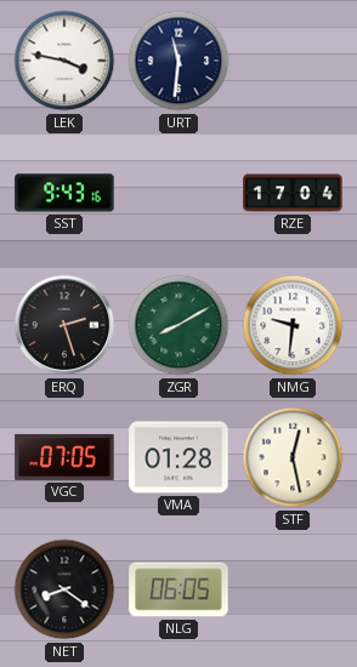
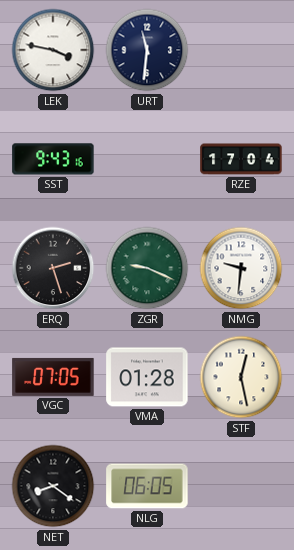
ZGR: 8:10 -> 9:19
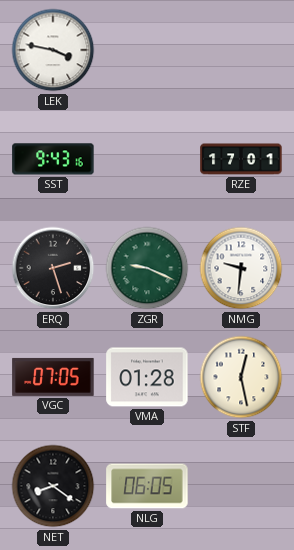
URT: 11:31 -> none
RZE: 17:04 -> 17:01
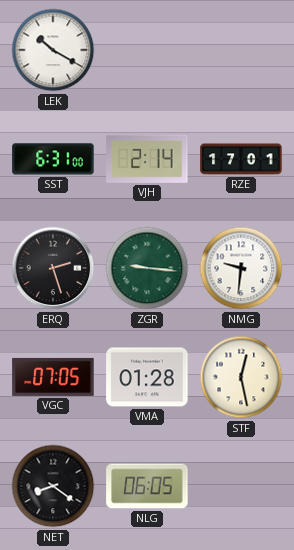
LEK: 3:47 -> 10:20
SST: 9:43 -> 6:31
VJH: none -> 2:14
ZGR: 9:19 -> 9:16
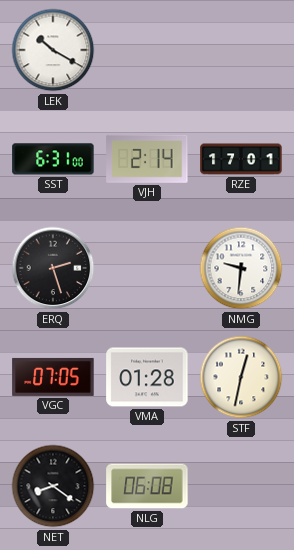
ZGR: 9:16 -> none
STF: 12:28 -> 12:32
NLG: 06:05 -> 06:08
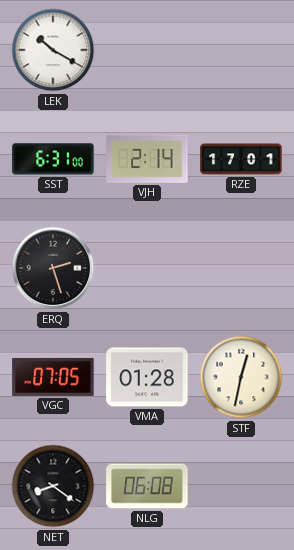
NMG: 9:31 -> none
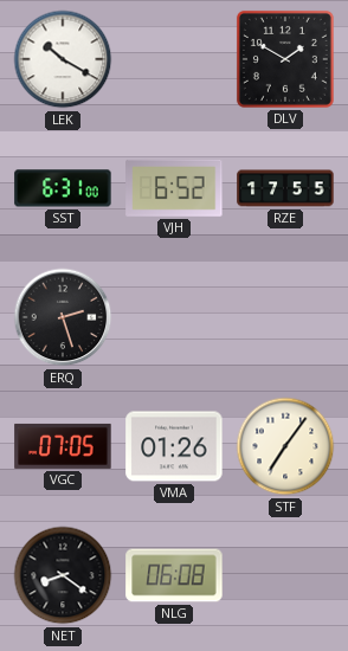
DLV: none -> 1:50
VJH: 2:14 -> 6:52
RZE: 17:01 -> 17:55
VMA: 01:28 -> 01:26
STF: 12:32 -> 7:06
